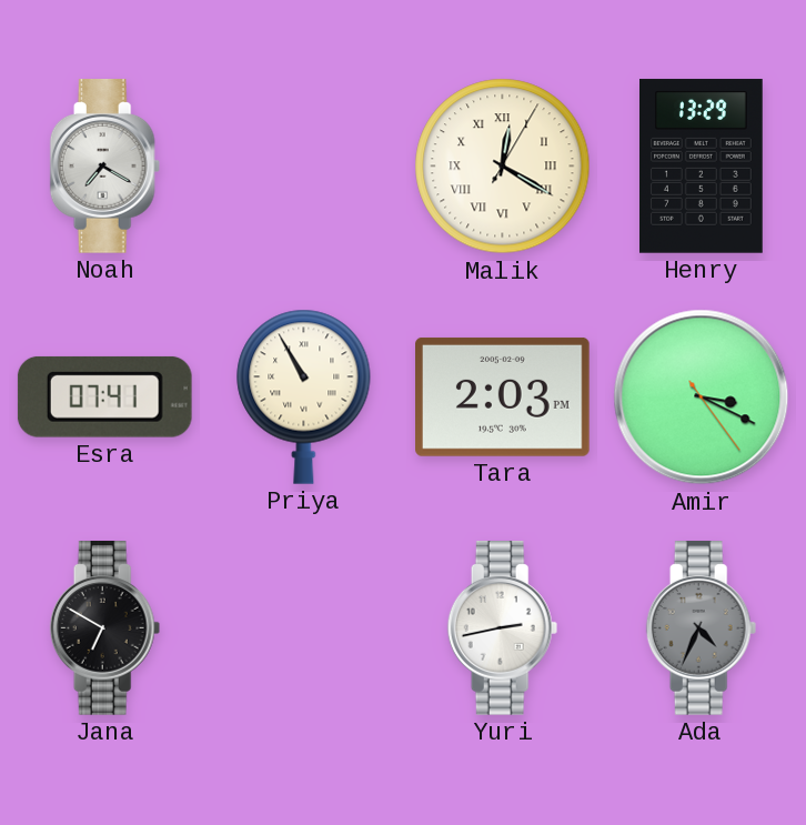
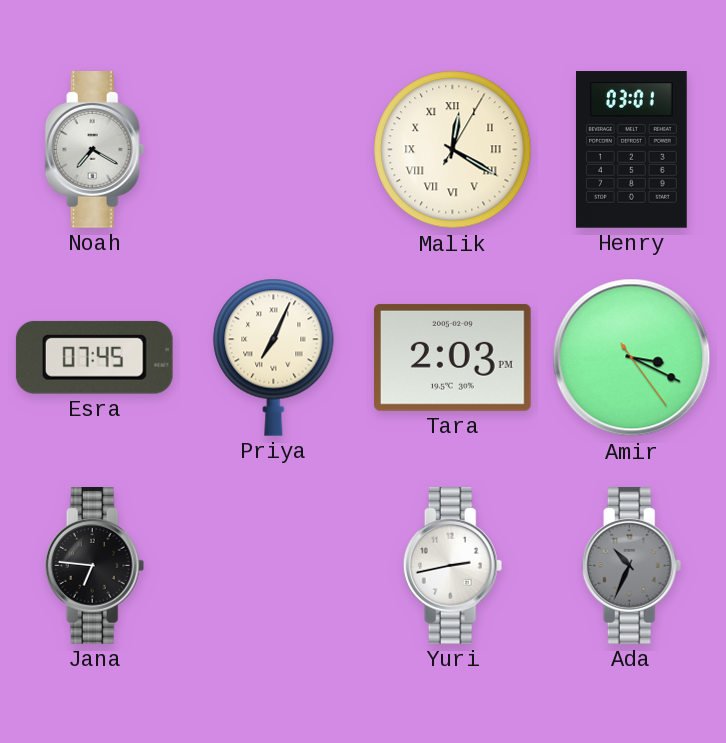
Henry: 13:29 -> 03:01
Esra: 07:41 -> 07:45
Priya: 10:55 -> 7:04
Jana: 6:50 -> 6:46
Ada: 4:34 -> 10:34
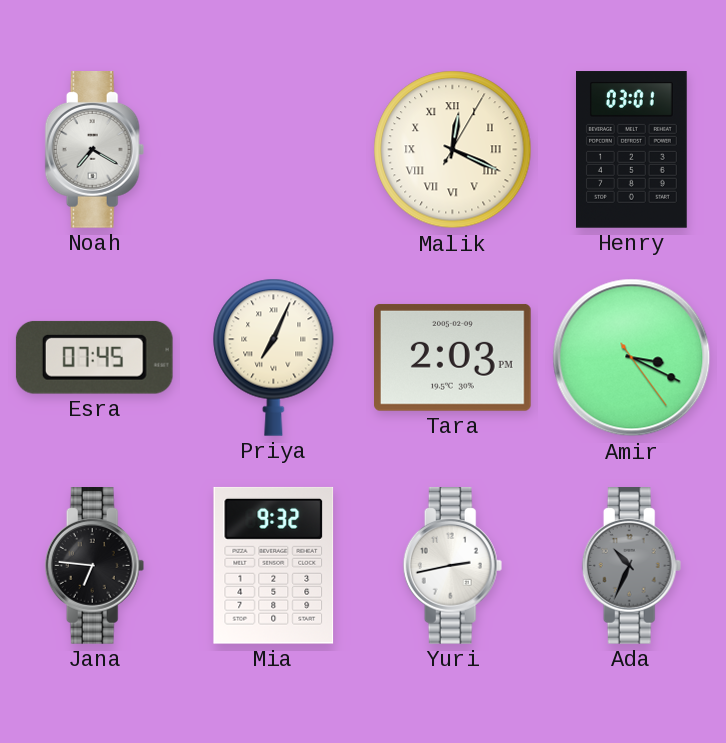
Malik: 12:20 -> 12:19
Mia: none -> 9:32
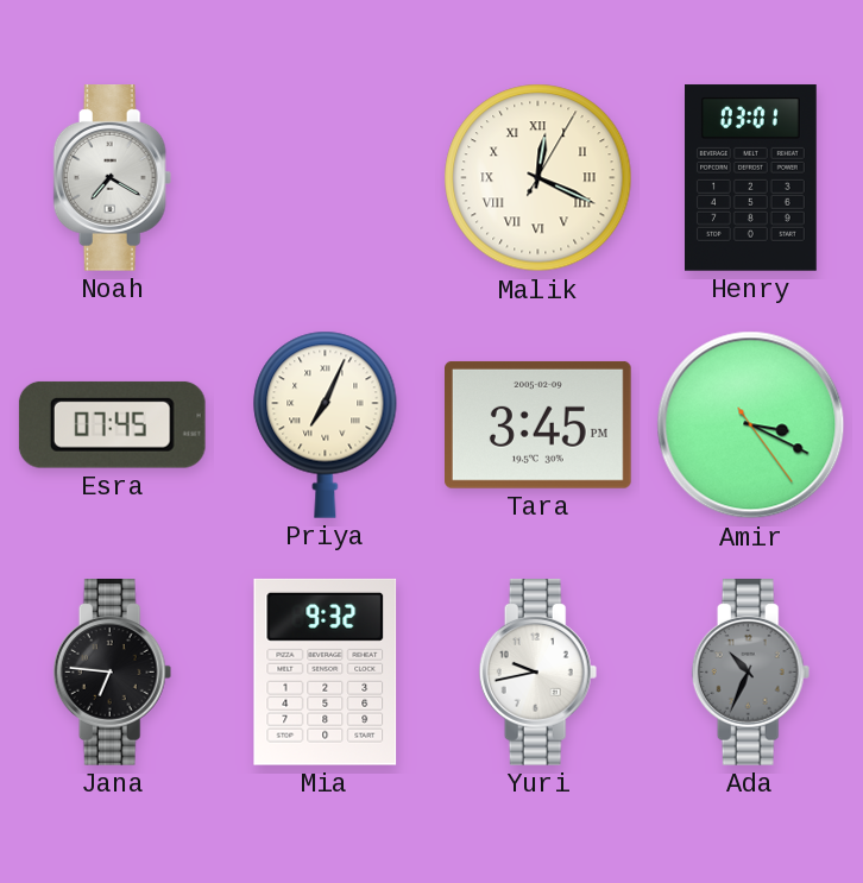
Tara: 2:03 -> 3:45
Yuri: 2:43 -> 9:43
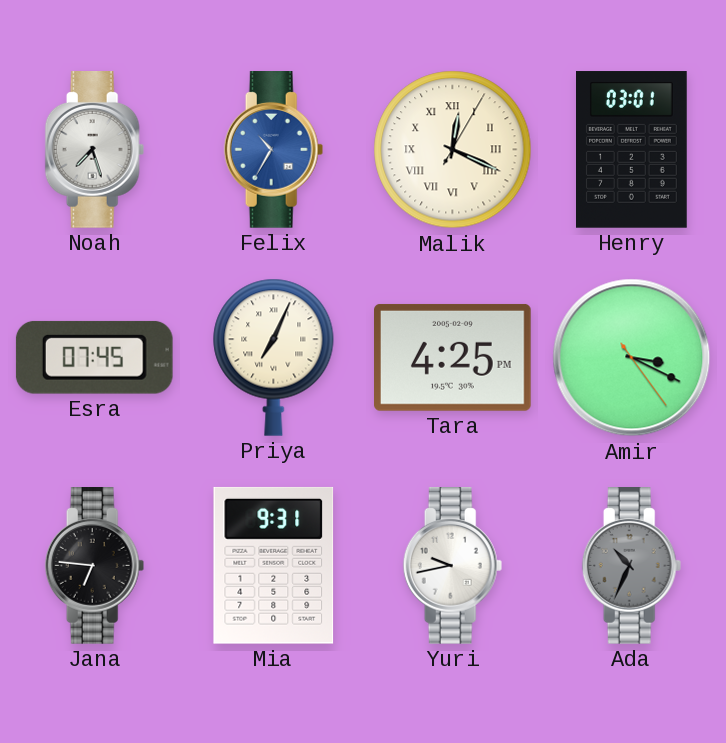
Noah: 7:20 -> 7:27
Felix: none -> 10:35
Tara: 3:45 -> 4:25
Mia: 9:32 -> 9:31
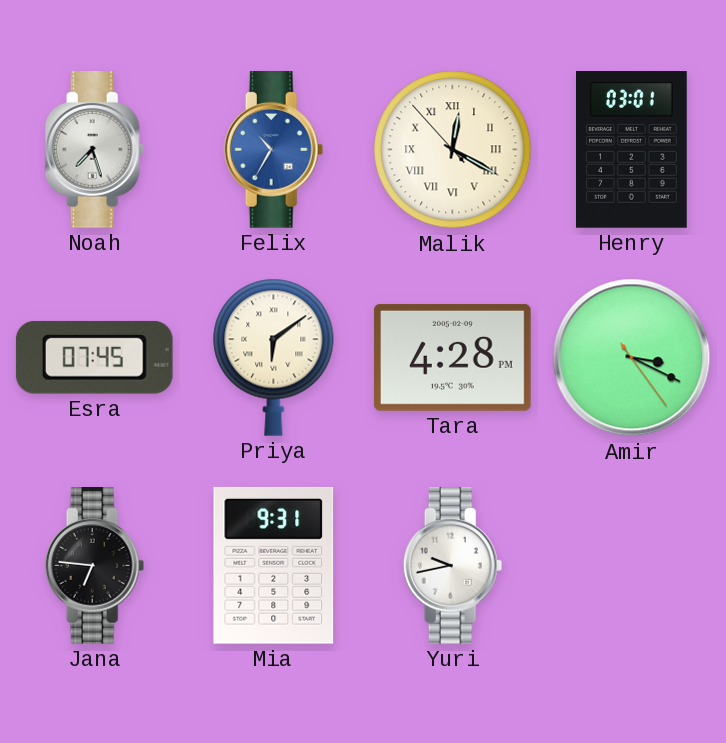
Malik: 12:19:05 -> 12:19:53
Priya: 7:04 -> 6:09
Tara: 4:25 -> 4:28
Ada: 10:34 -> none
